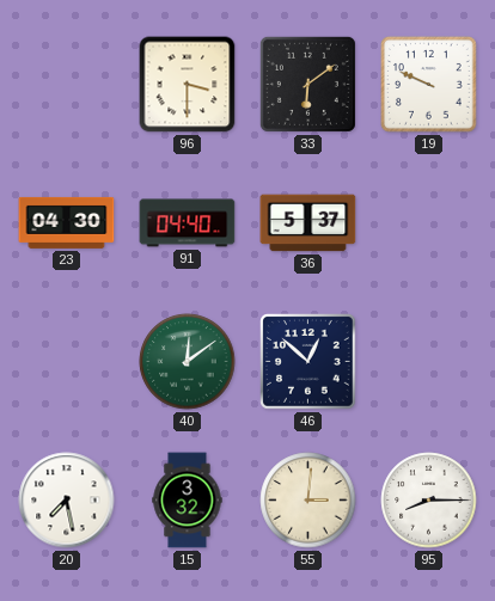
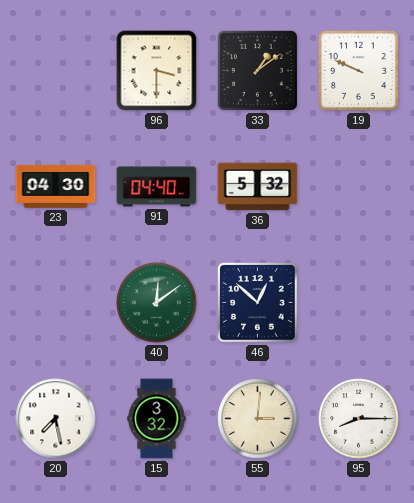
33: 6:09 -> 1:09
36: 5:37 -> 5:32
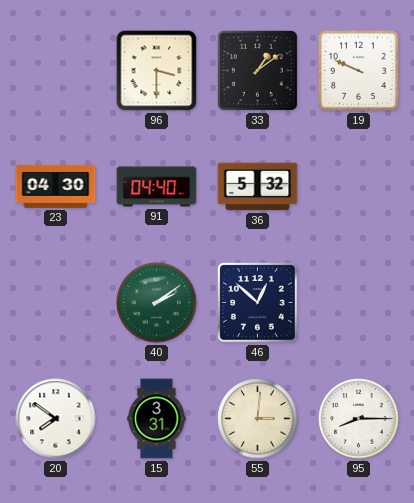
40: 12:09 -> 2:09
20: 7:28 -> 7:51
15: 3:32 -> 3:31
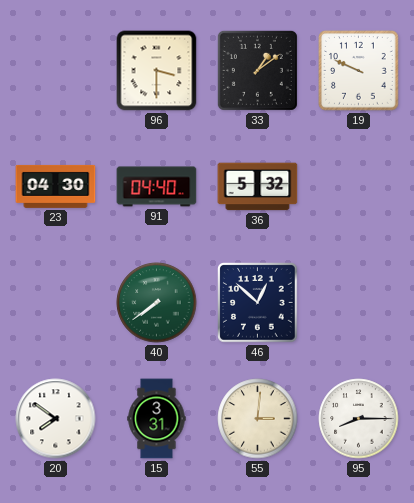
40: 2:09 -> 7:39
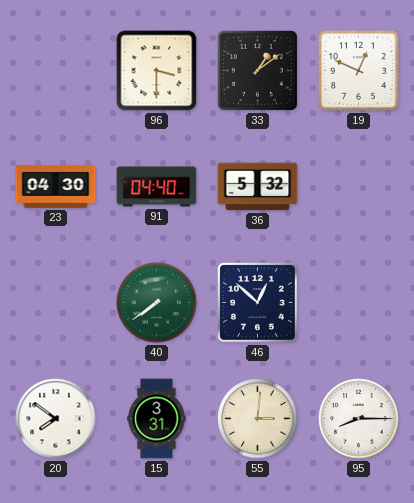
19: 9:49 -> 12:49
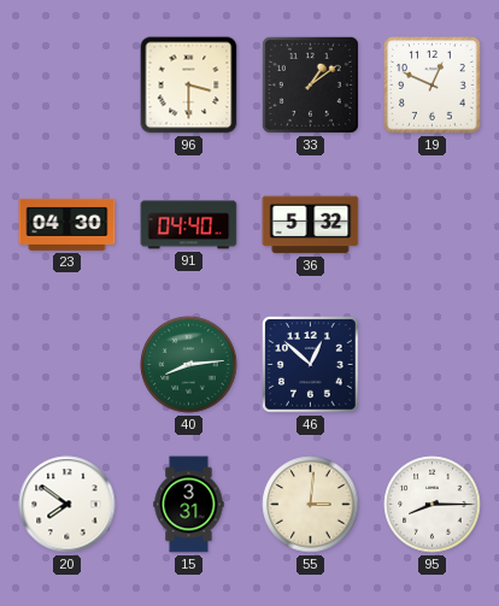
40: 7:39 -> 8:14
